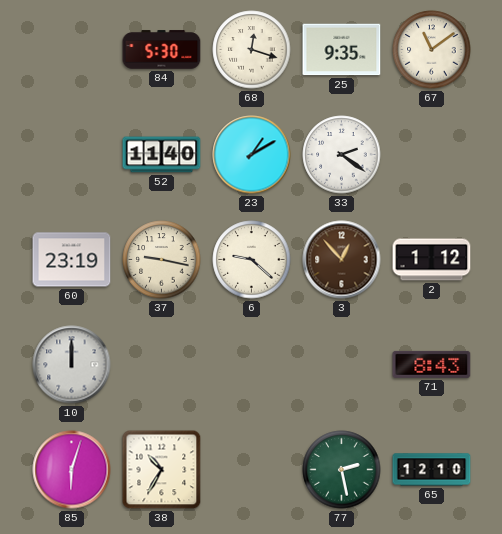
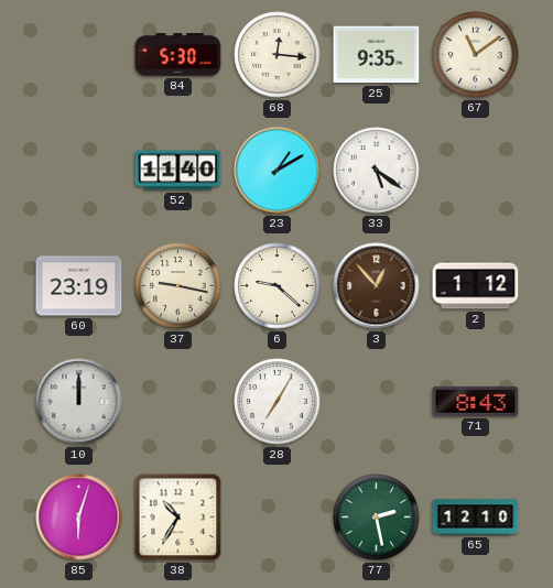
68: 12:18 -> 12:16
33: 2:21 -> 5:21
28: none -> 7:05
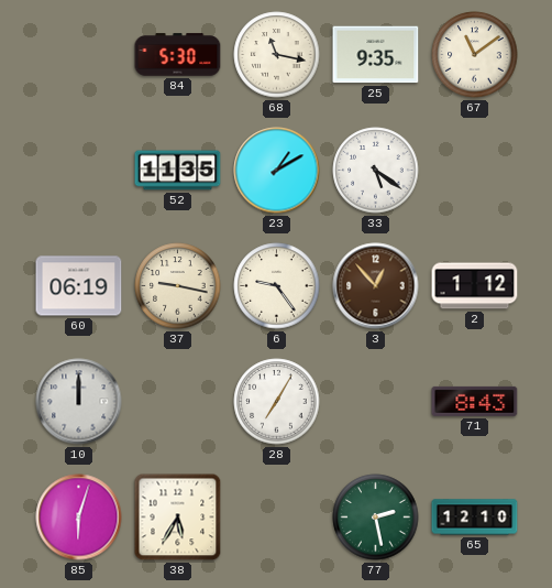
68: 12:16 -> 11:17
52: 11:40 -> 11:35
60: 23:19 -> 06:19
6: 9:22 -> 9:24
38: 10:35 -> 5:35
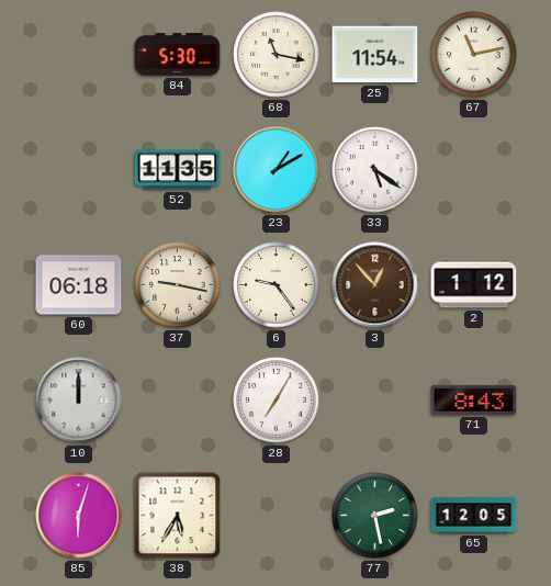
25: 9:35 -> 11:54
67: 11:09 -> 11:13
60: 06:19 -> 06:18
65: 12:10 -> 12:05
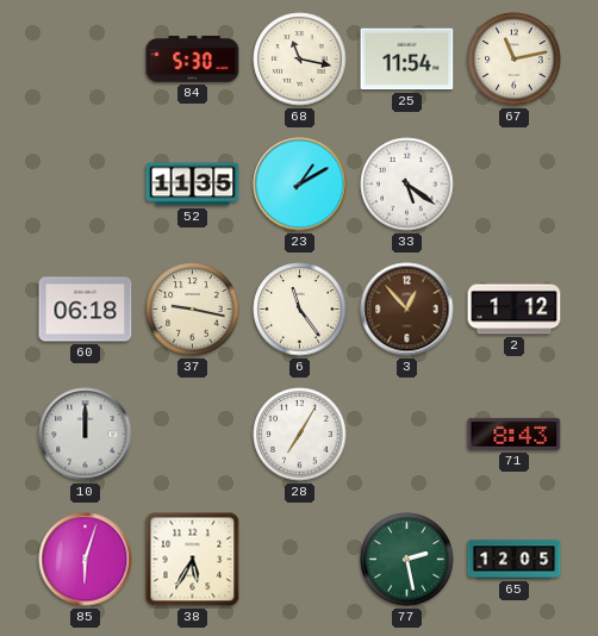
6: 9:24 -> 11:24
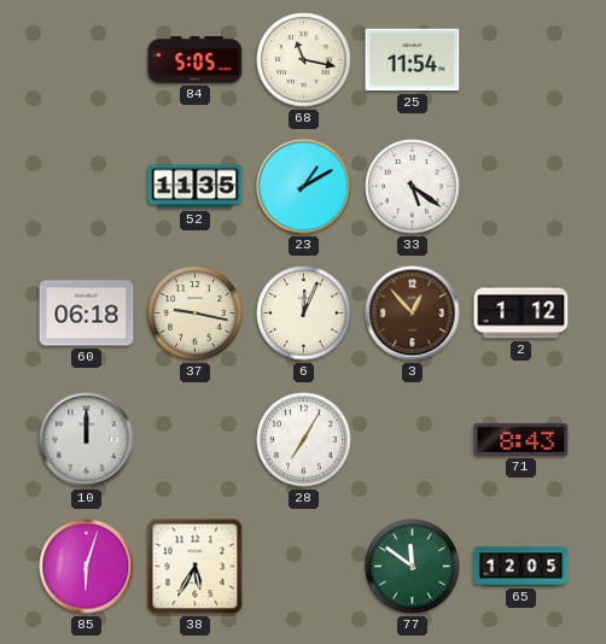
84: 5:30 -> 5:05
67: 11:13 -> none
6: 11:24 -> 12:04
77: 2:28 -> 11:51
